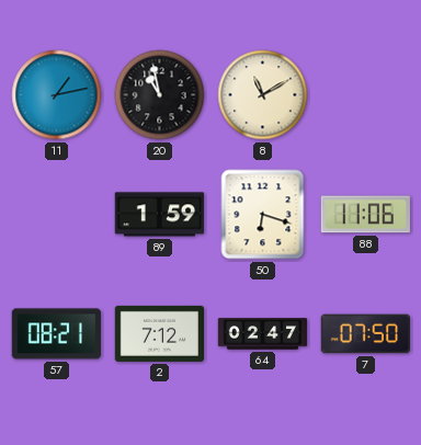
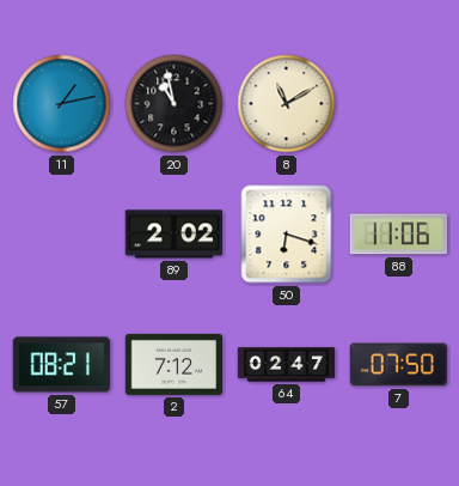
89: 1:59 -> 2:02
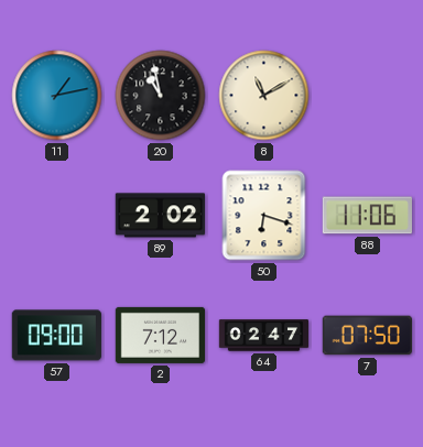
57: 08:21 -> 09:00
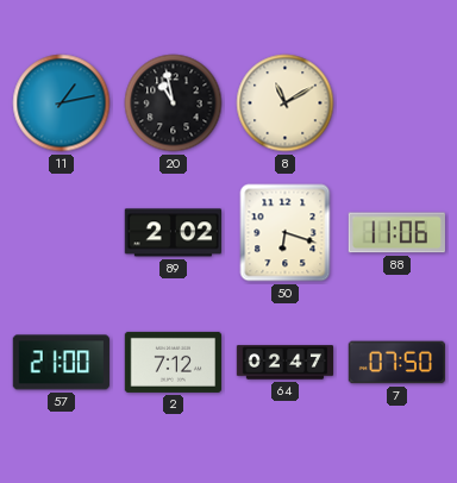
57: 09:00 -> 21:00
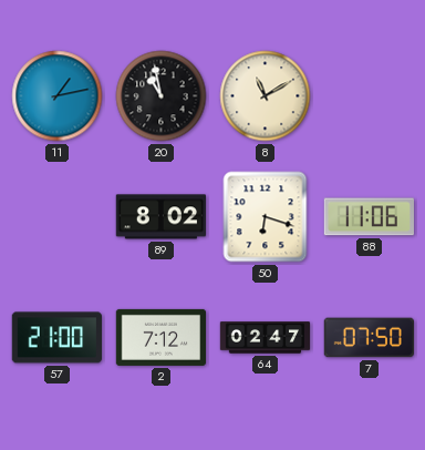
89: 2:02 -> 8:02
